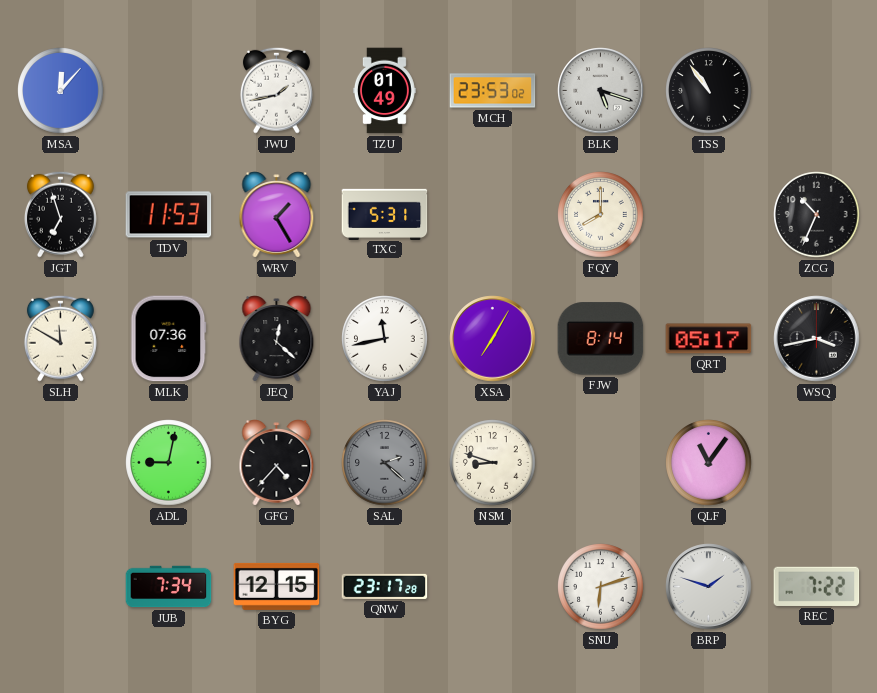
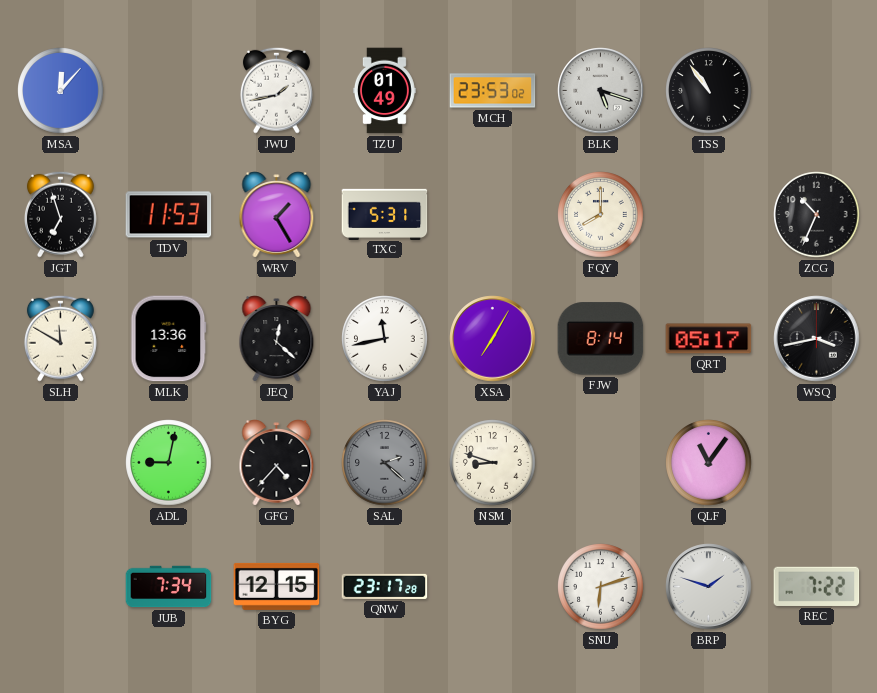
MLK: 07:36 -> 13:36
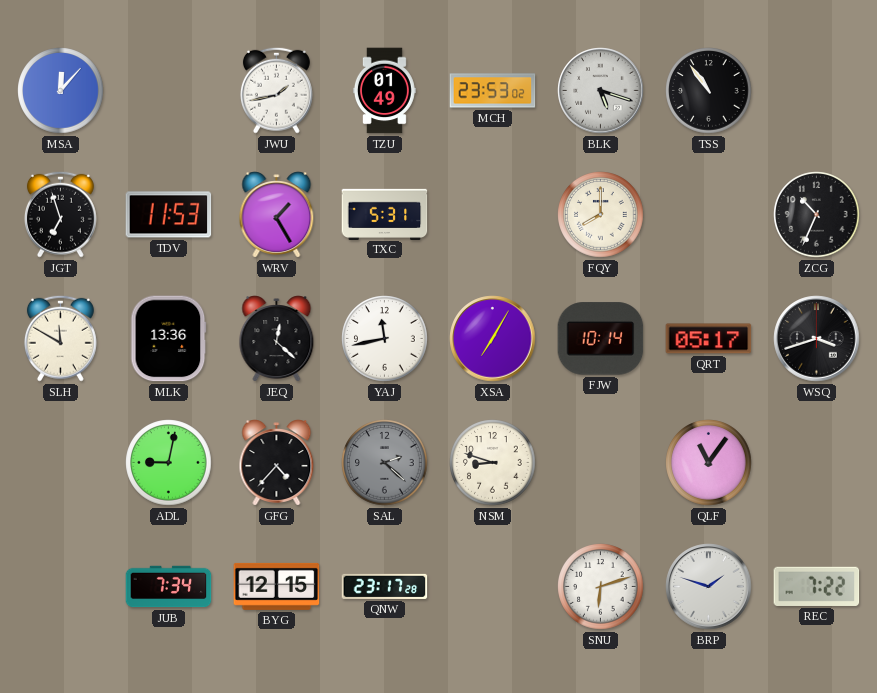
FJW: 8:14 -> 10:14
WSQ: 3:43 -> 3:42
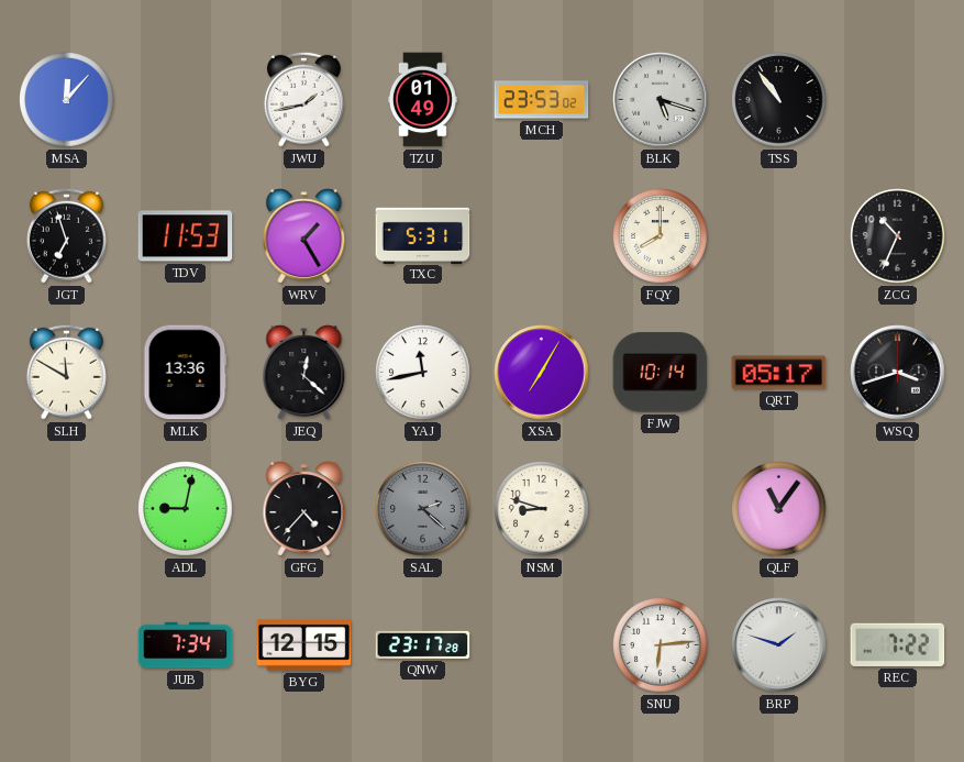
SNU: 6:12 -> 6:14
